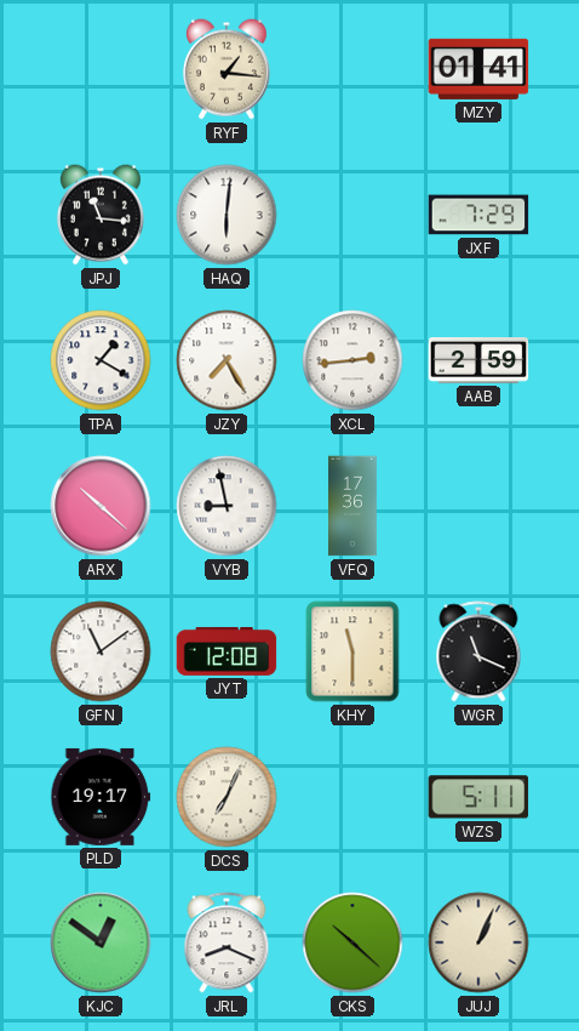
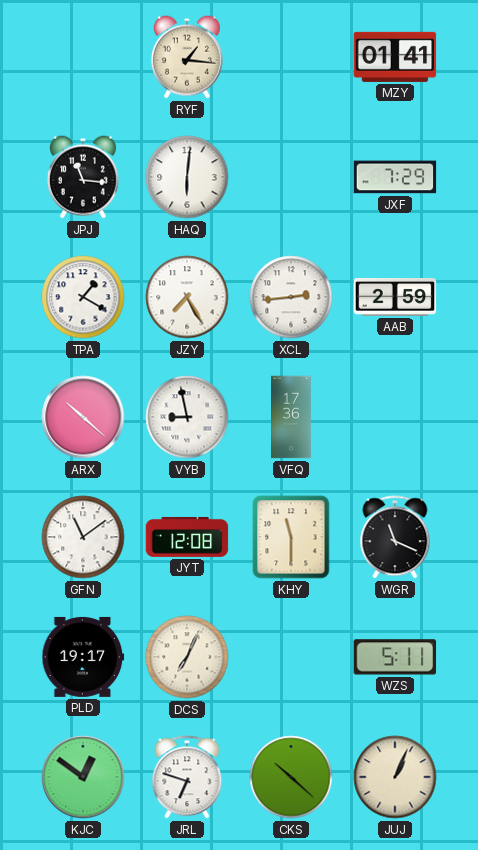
JRL: 8:19 -> 6:48
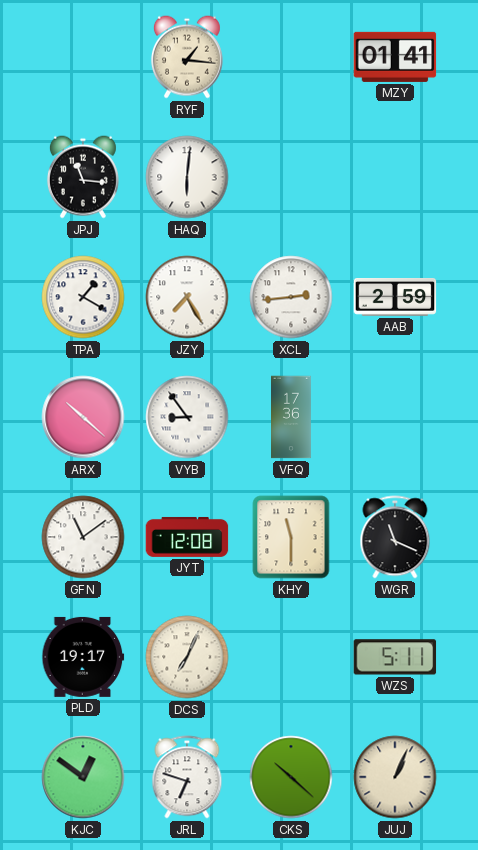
JXF: 7:29 -> none
VYB: 8:58 -> 8:54
